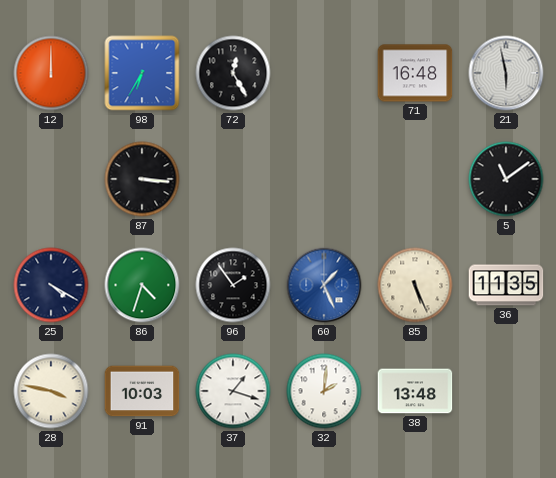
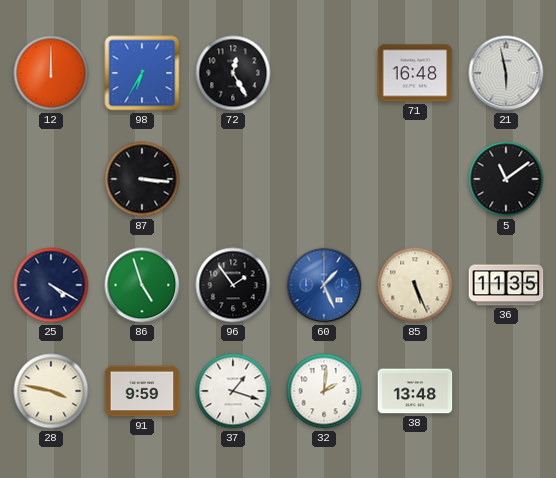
86: 4:33 -> 4:57
91: 10:03 -> 9:59
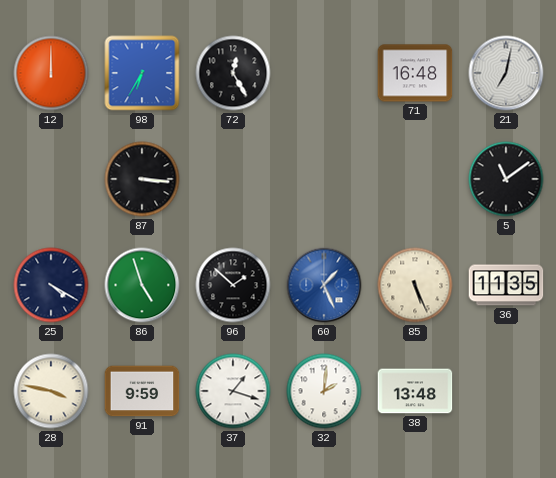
21: 5:58 -> 7:02
96: 1:54 -> 1:52
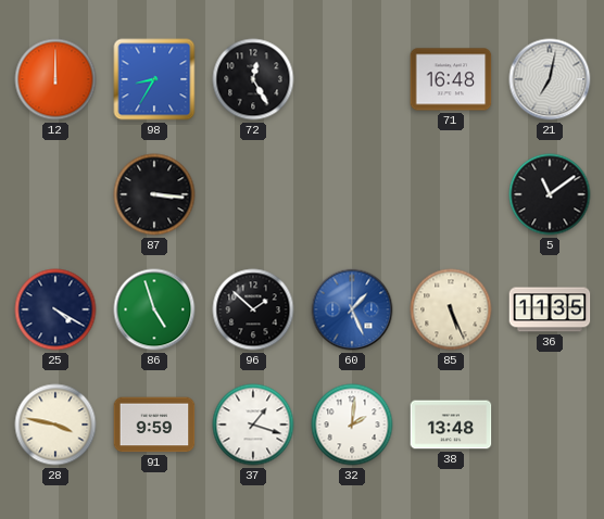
98: 6:35 -> 8:35
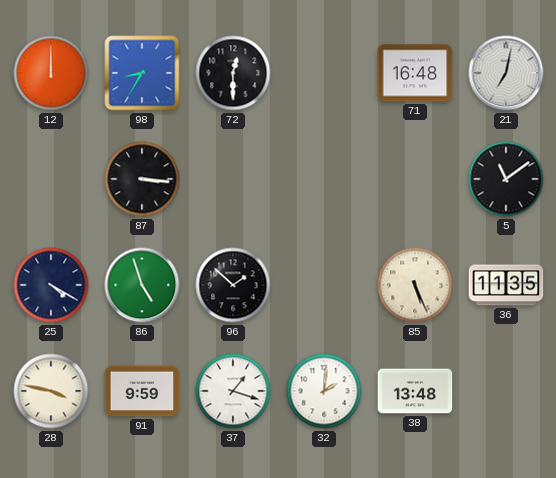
72: 12:25 -> 12:30
60: 1:26 -> none
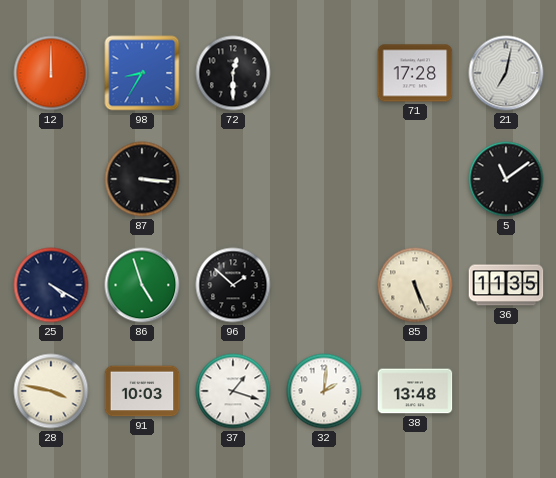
71: 16:48 -> 17:28
91: 9:59 -> 10:03
